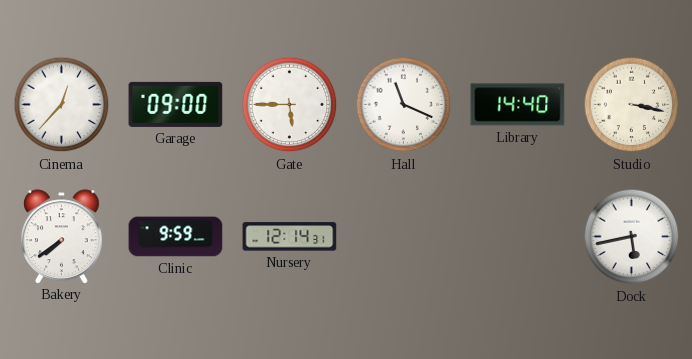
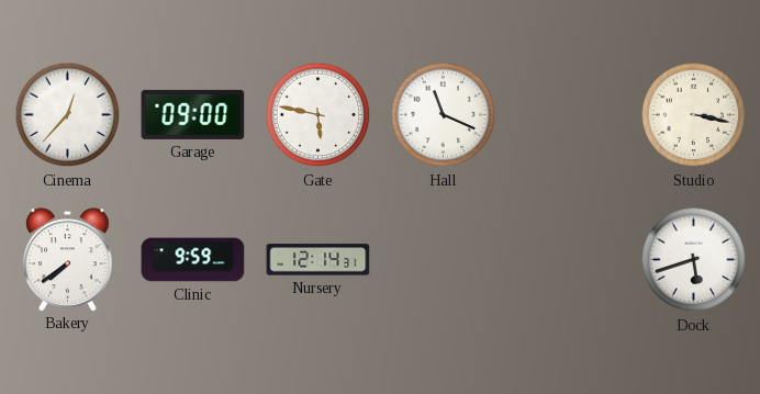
Gate: 5:45 -> 5:47
Library: 14:40 -> none
Dock: 5:43 -> 5:42
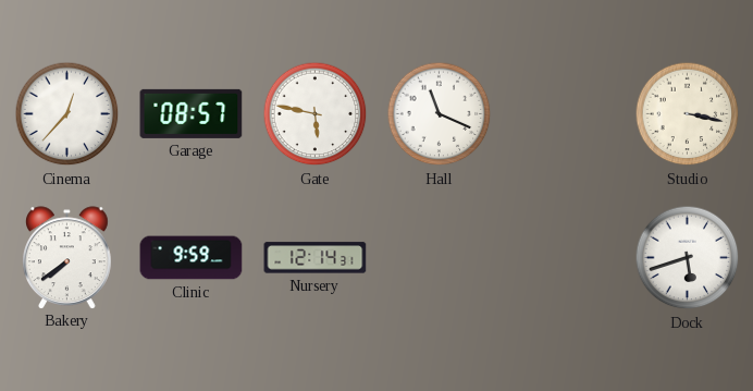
Garage: 09:00 -> 08:57
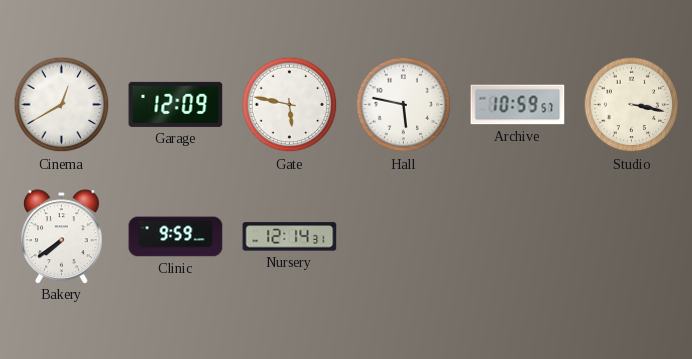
Cinema: 12:37 -> 12:40
Garage: 08:57 -> 12:09
Hall: 11:19 -> 5:47
Archive: none -> 10:59
Dock: 5:42 -> none
